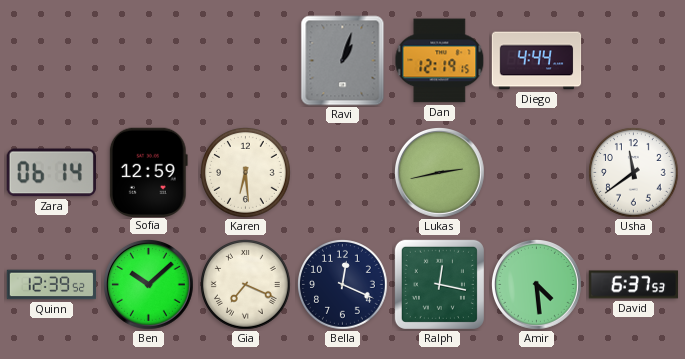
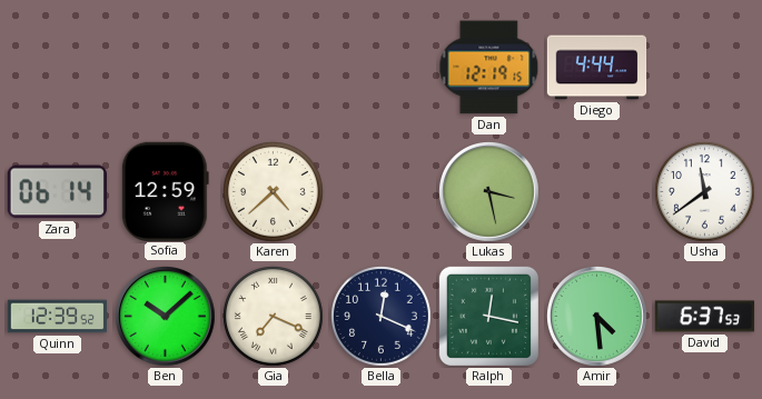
Ravi: 1:03 -> none
Karen: 6:29 -> 4:38
Lukas: 2:43 -> 3:28
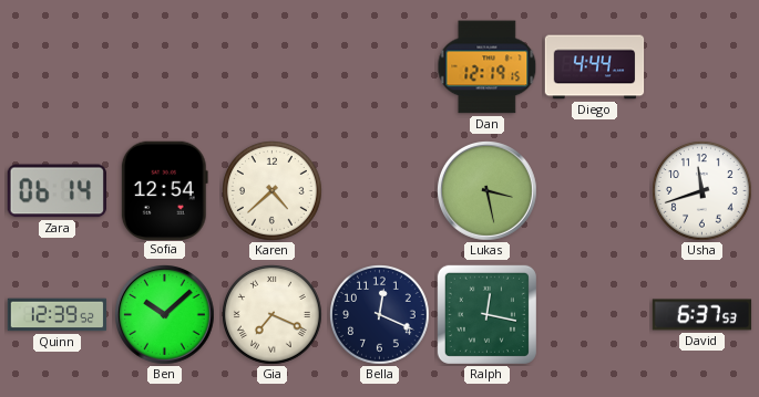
Sofia: 12:59 -> 12:54
Usha: 11:39 -> 11:42
Amir: 4:29 -> none
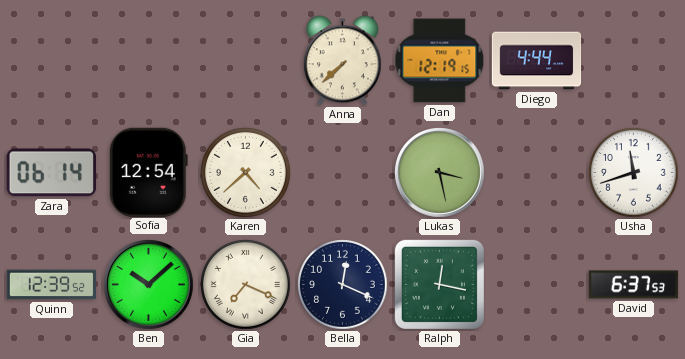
Anna: none -> 7:38
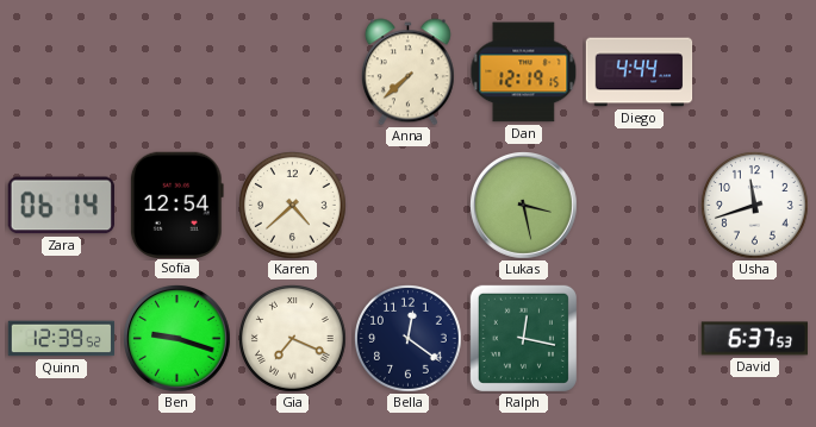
Ben: 10:08 -> 9:18
Bella: 12:19 -> 12:21
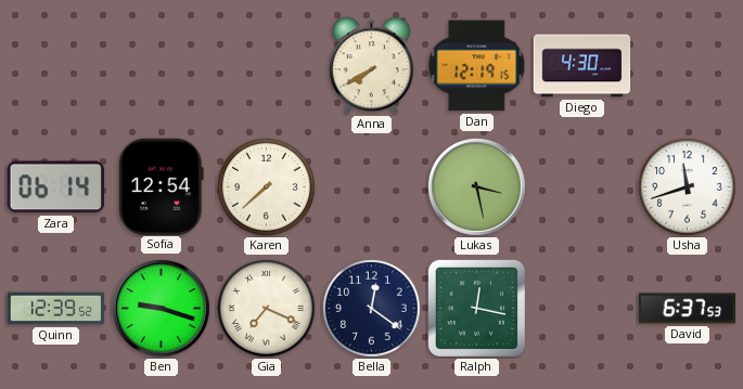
Anna: 7:38 -> 7:40
Diego: 4:44 -> 4:30
Karen: 4:38 -> 7:38
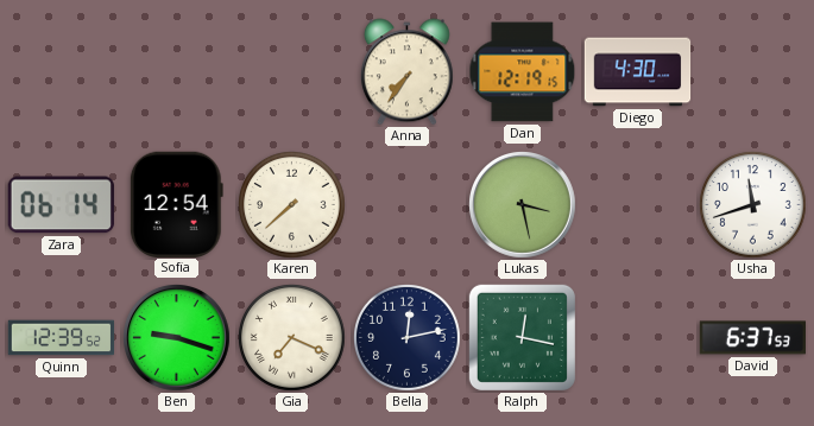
Anna: 7:40 -> 7:36
Bella: 12:21 -> 12:13
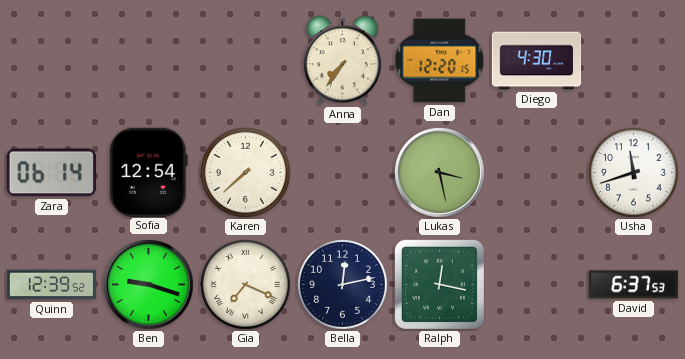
Dan: 12:19 -> 12:20
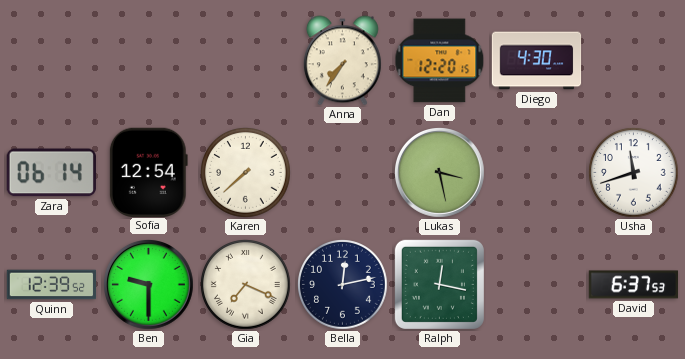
Ben: 9:18 -> 9:30
